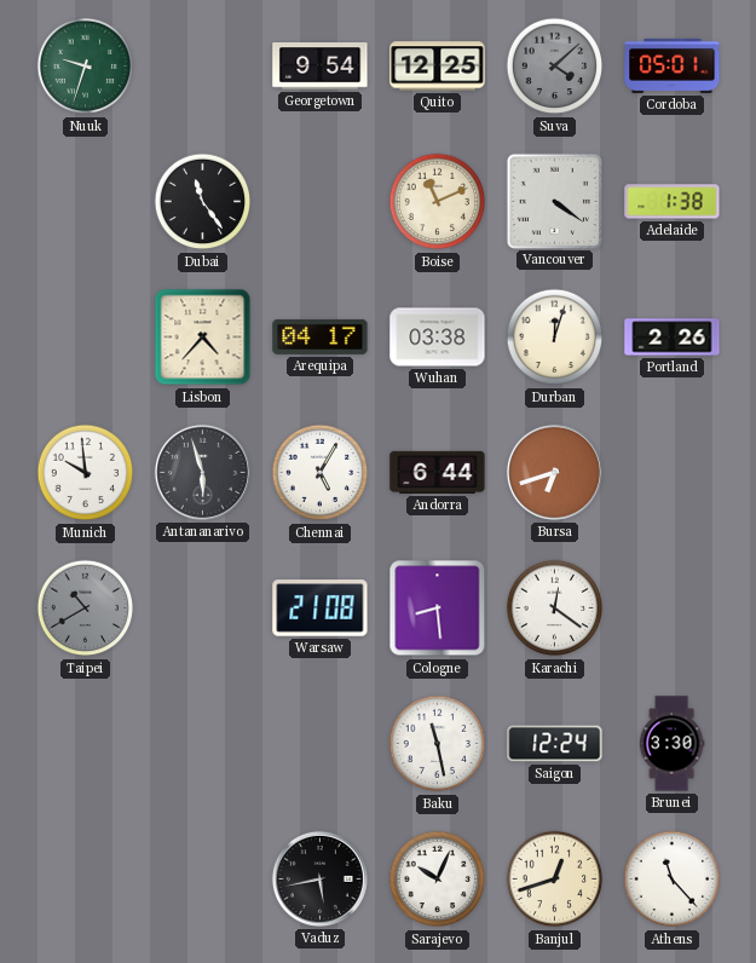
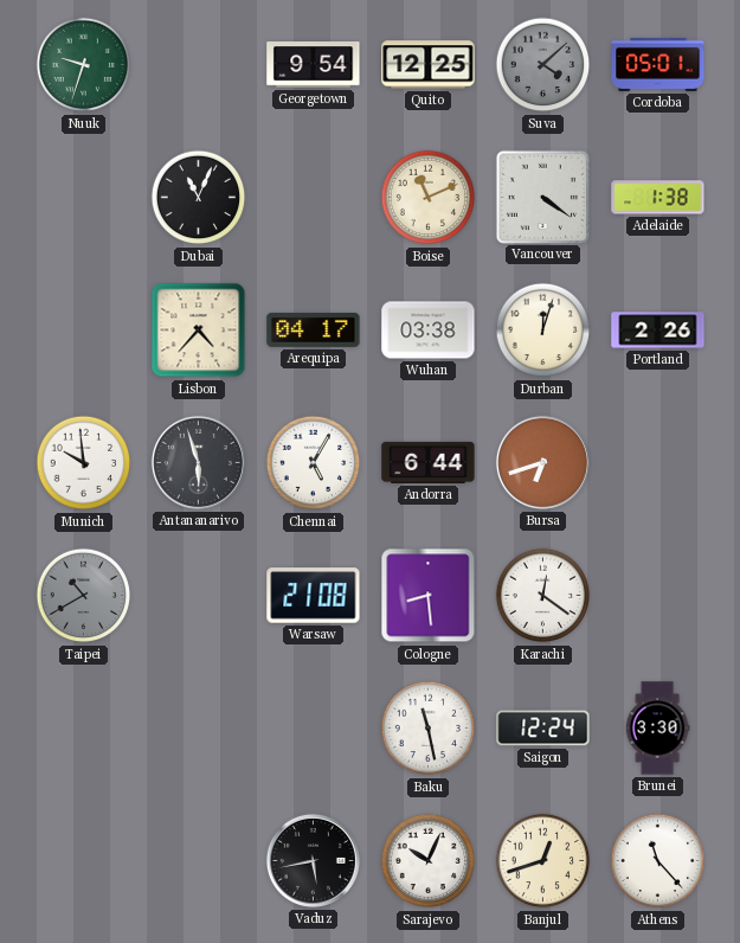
Dubai: 11:24 -> 11:04
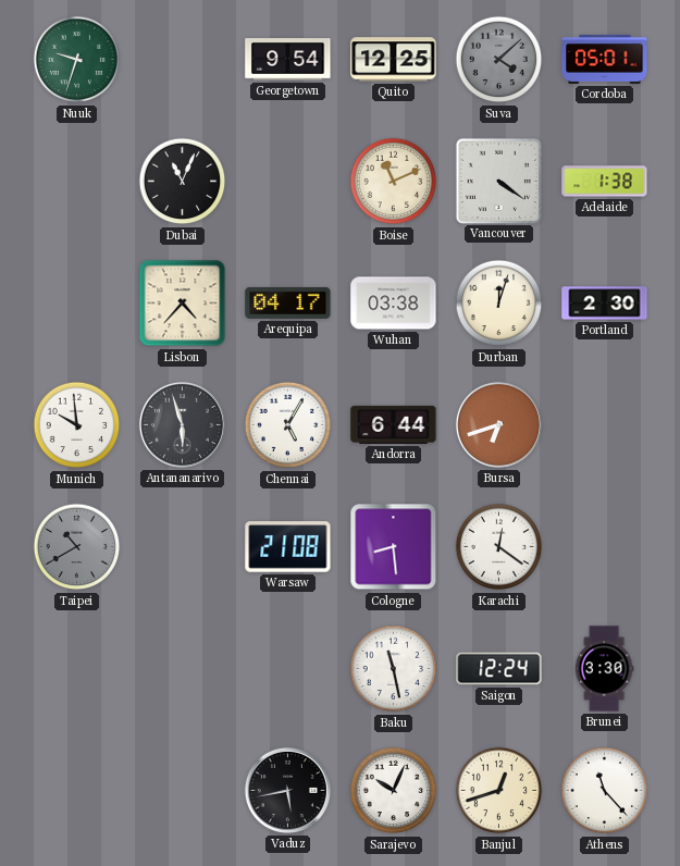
Portland: 2:26 -> 2:30
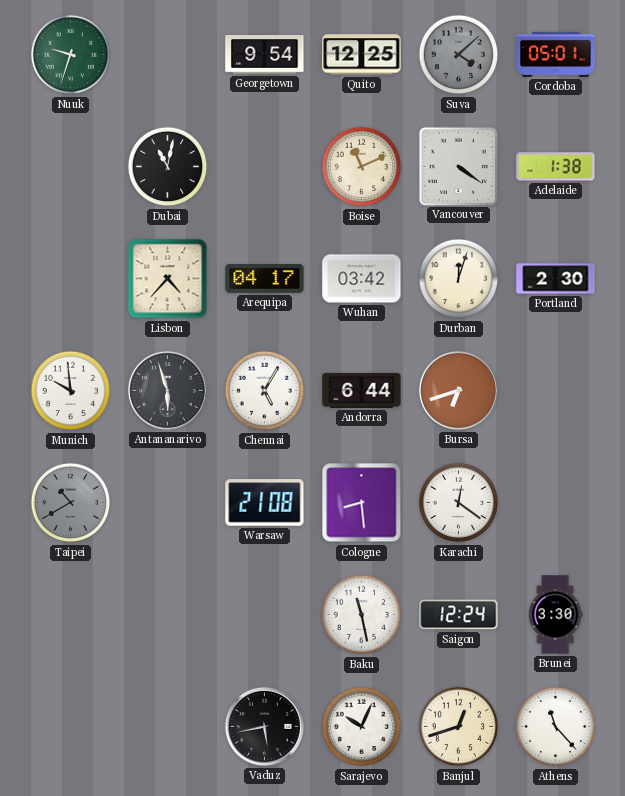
Dubai: 11:04 -> 11:02
Wuhan: 03:38 -> 03:42
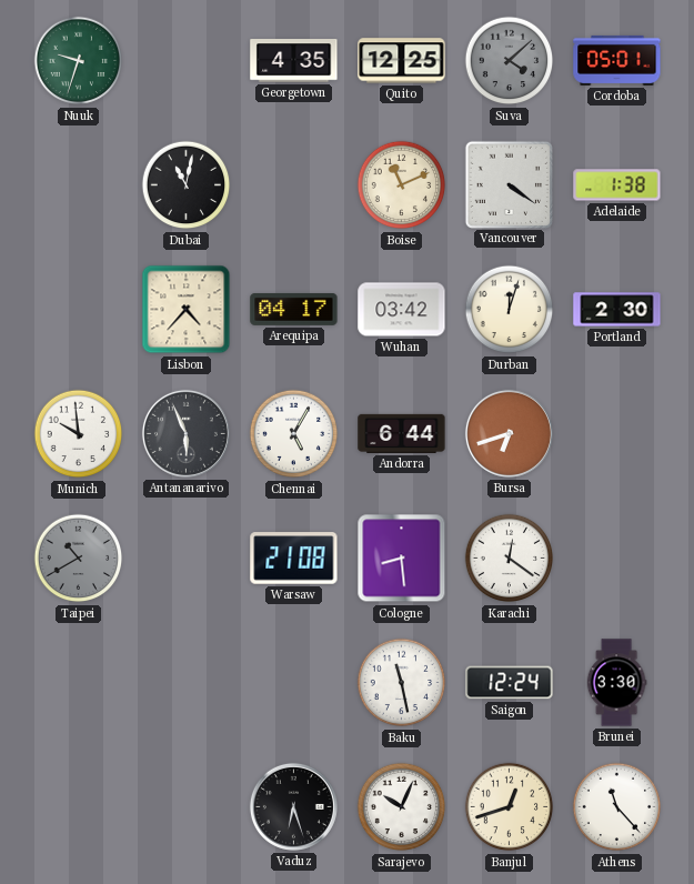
Georgetown: 9:54 -> 4:35
Antananarivo: 5:57 -> 5:56
Vaduz: 5:43 -> 6:27
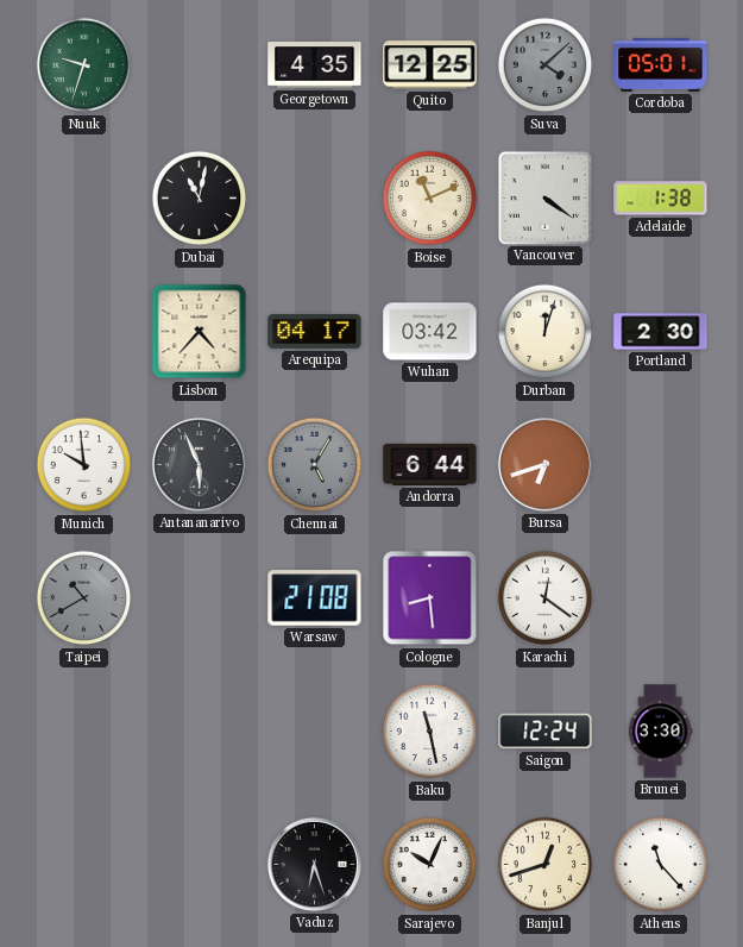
Chennai dial: white -> grey
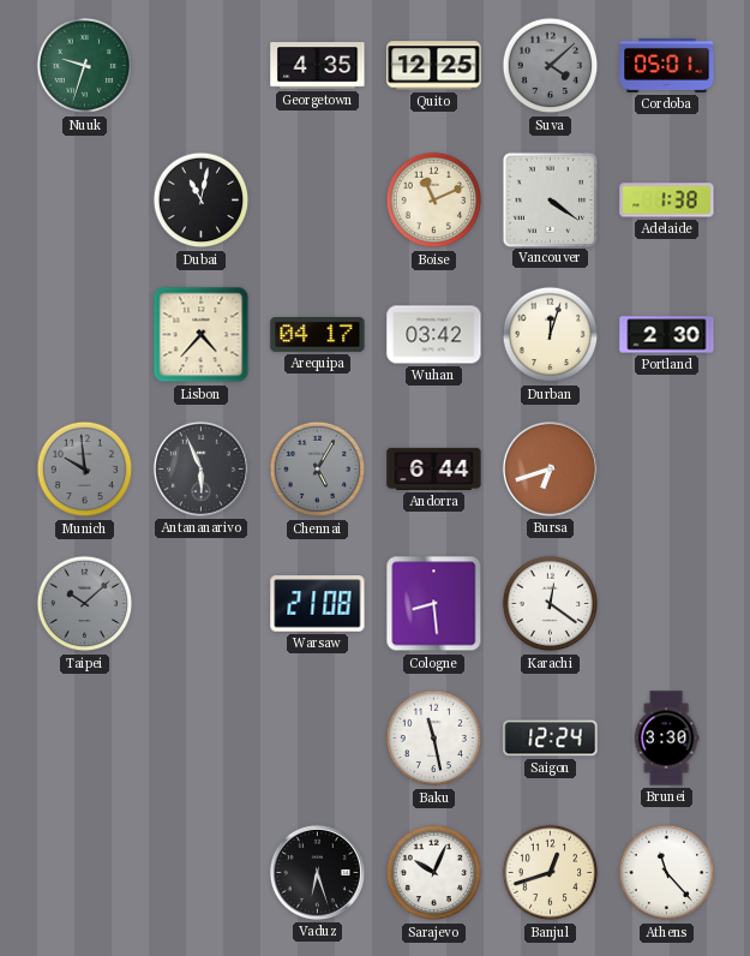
Munich dial: white -> grey
Taipei: 10:40 -> 10:08
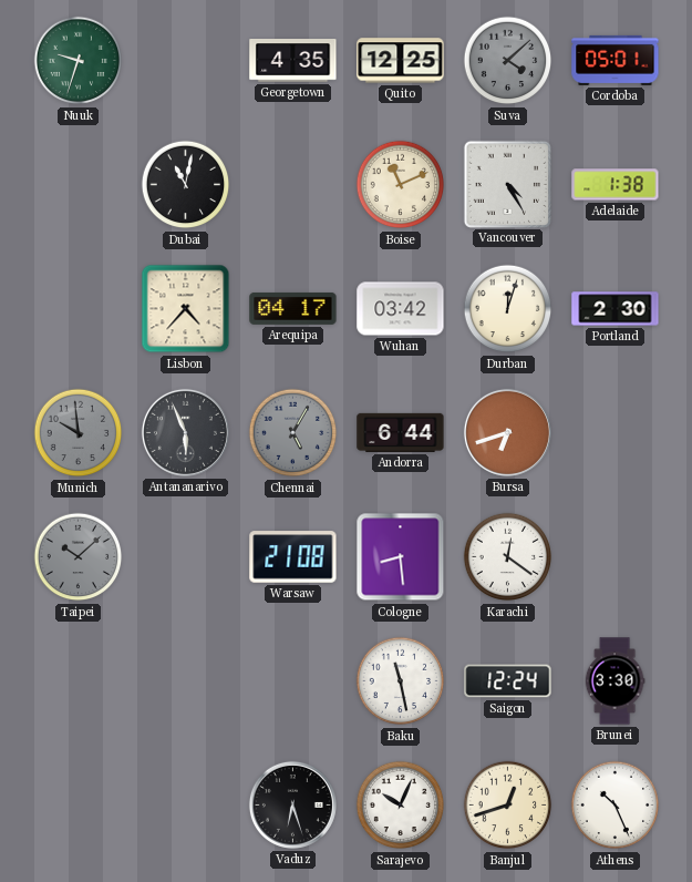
Vancouver: 4:21 -> 4:25
Athens: 11:23 -> 10:26
